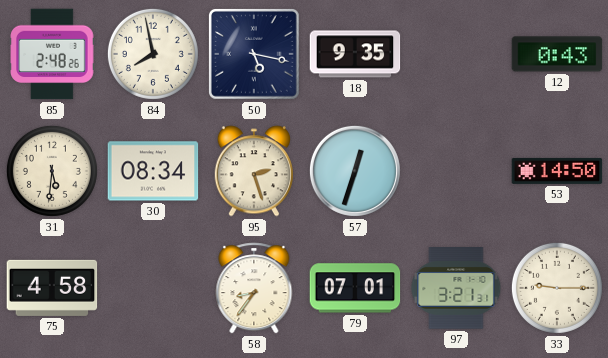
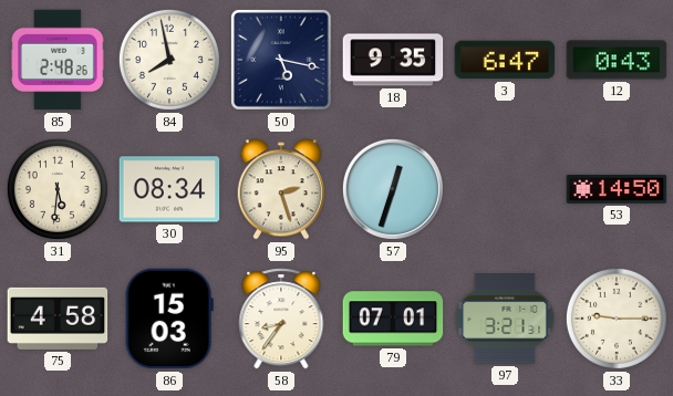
3: none -> 6:47
86: none -> 15:03
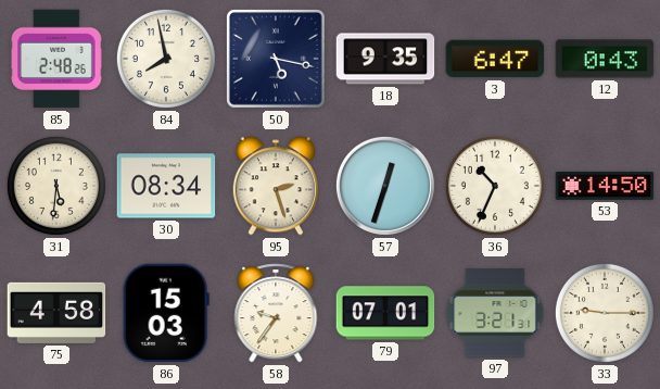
36: none -> 10:34
58: 8:36 -> 9:36
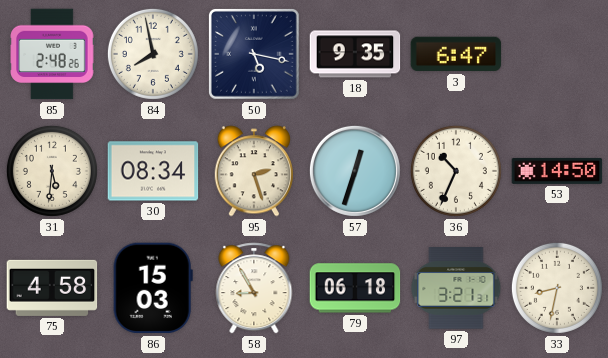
12: 0:43 -> none
58: 9:36 -> 8:55
79: 07:01 -> 06:18
33: 9:15 -> 8:32
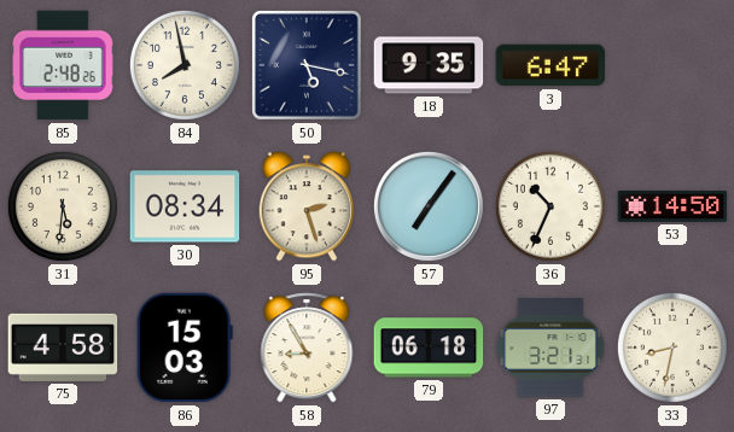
57: 12:33 -> 7:06
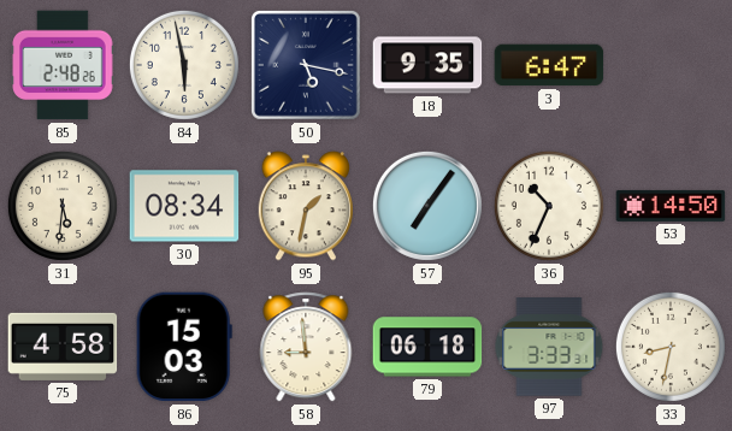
84: 7:58 -> 5:58
95: 2:27 -> 1:32
58: 8:55 -> 8:59
97: 3:21 -> 3:33
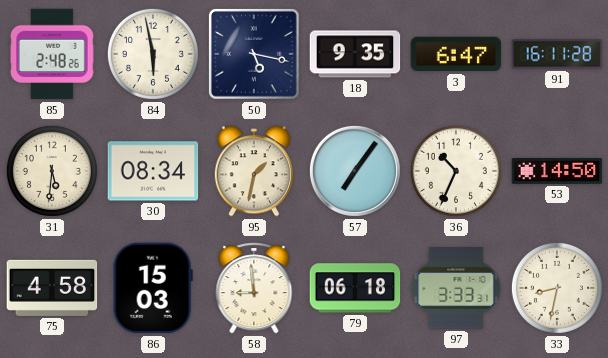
91: none -> 16:11
